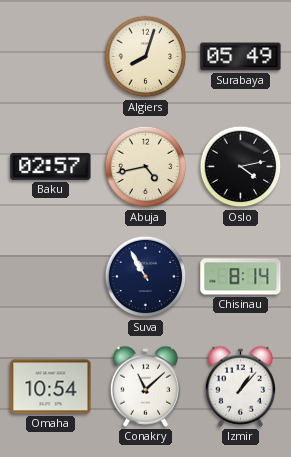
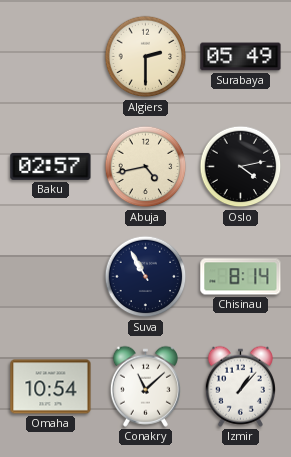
Algiers: 8:03 -> 2:30
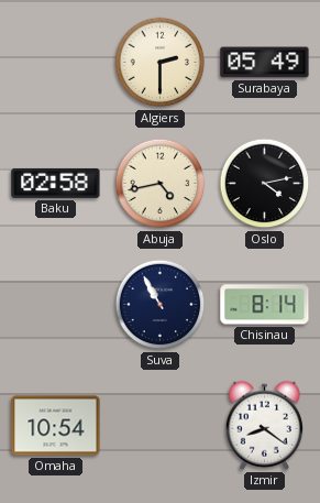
Baku: 02:57 -> 02:58
Conakry: 11:08 -> none
Izmir: 1:07 -> 8:21
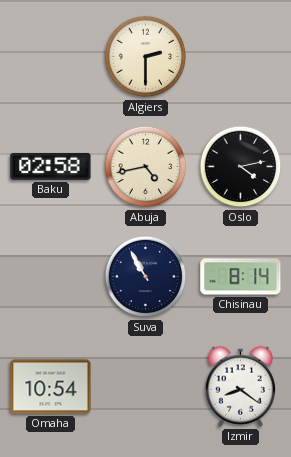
Surabaya: 05:49 -> none
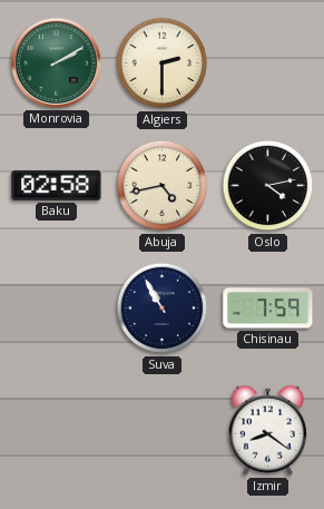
Monrovia: none -> 2:10
Chisinau: 8:14 -> 7:59
Omaha: 10:54 -> none
